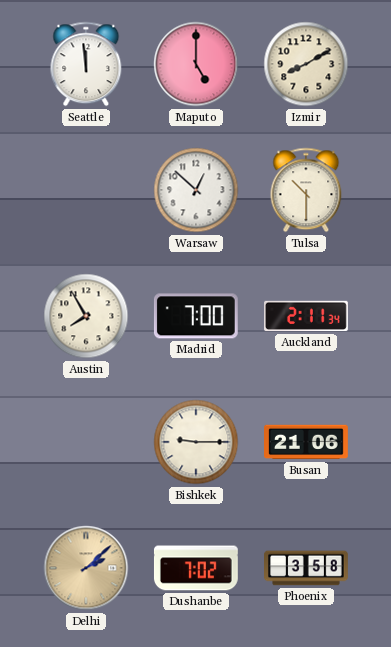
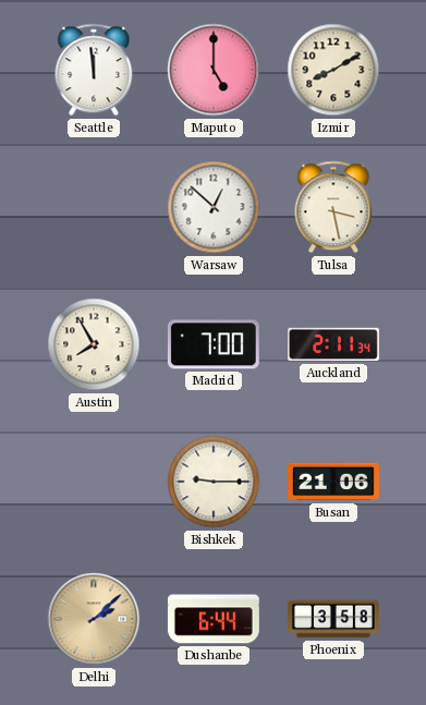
Tulsa: 10:30 -> 3:28
Dushanbe: 7:02 -> 6:44
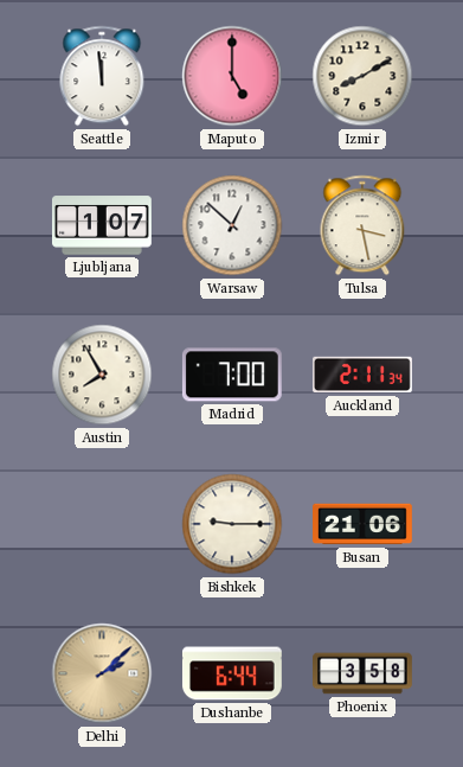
Ljubljana: none -> 1:07
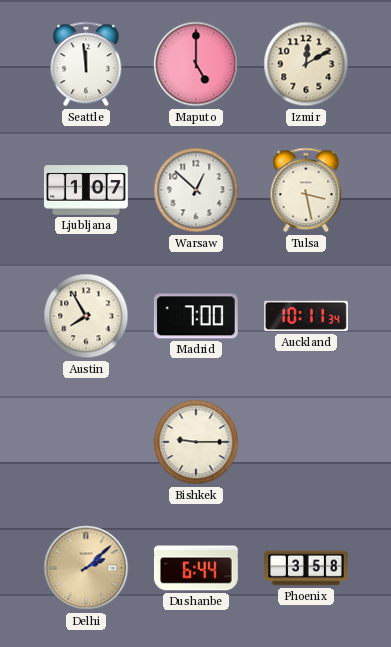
Izmir: 8:10 -> 12:10
Auckland: 2:11 -> 10:11
Busan: 21:06 -> none
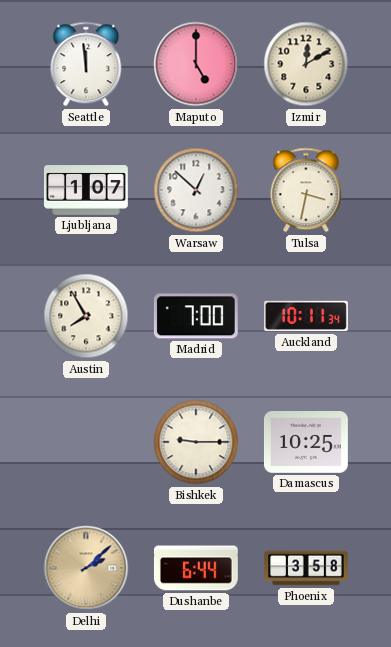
Tulsa: 3:28 -> 3:32
Damascus: none -> 10:25
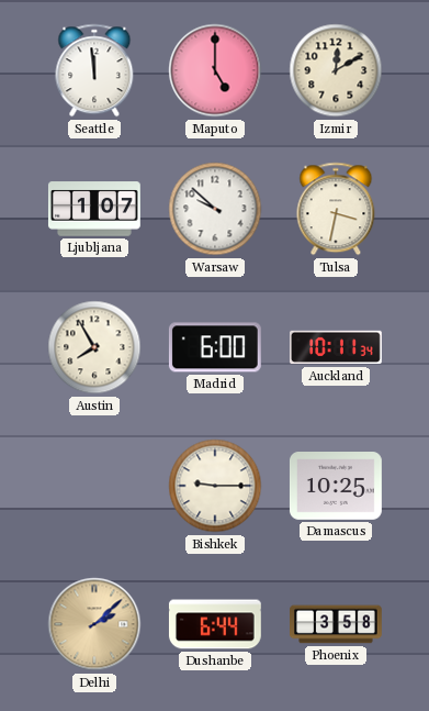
Warsaw: 12:52 -> 9:52
Madrid: 7:00 -> 6:00
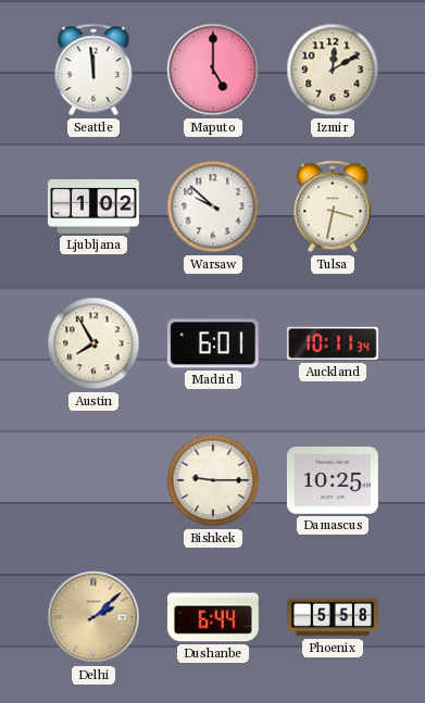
Ljubljana: 1:07 -> 1:02
Madrid: 6:00 -> 6:01
Phoenix: 3:58 -> 5:58
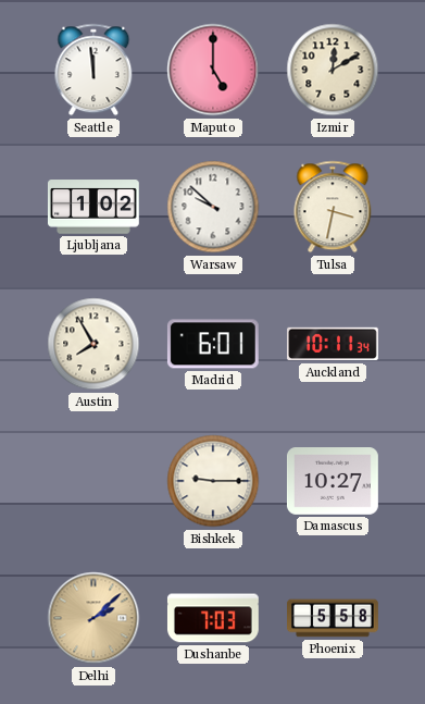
Damascus: 10:25 -> 10:27
Dushanbe: 6:44 -> 7:03
